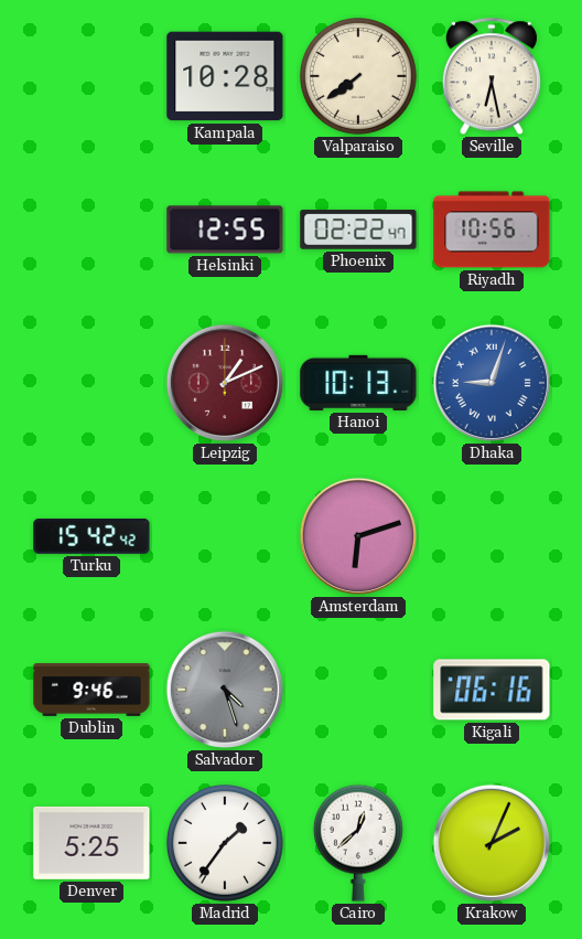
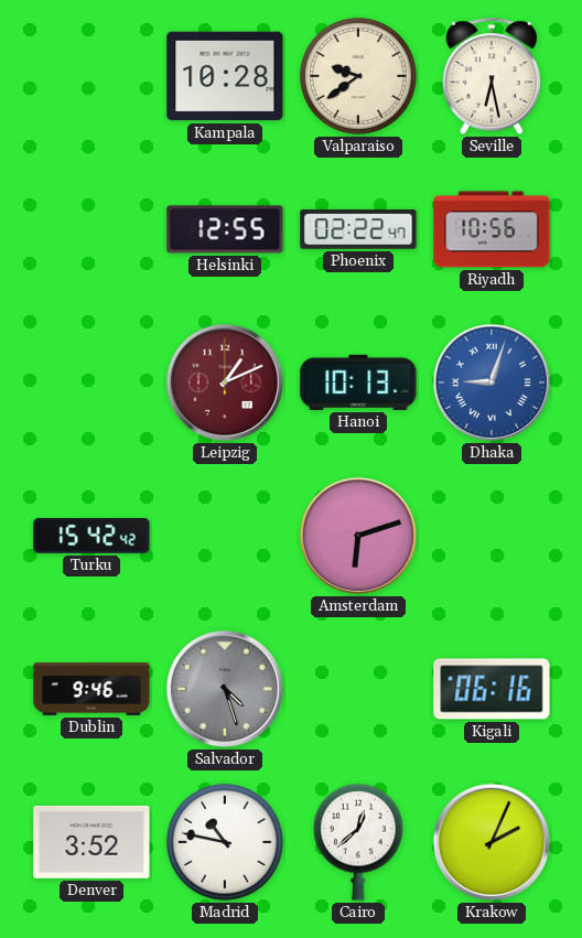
Valparaiso: 7:39 -> 9:39
Denver: 5:25 -> 3:52
Madrid: 1:36 -> 10:47
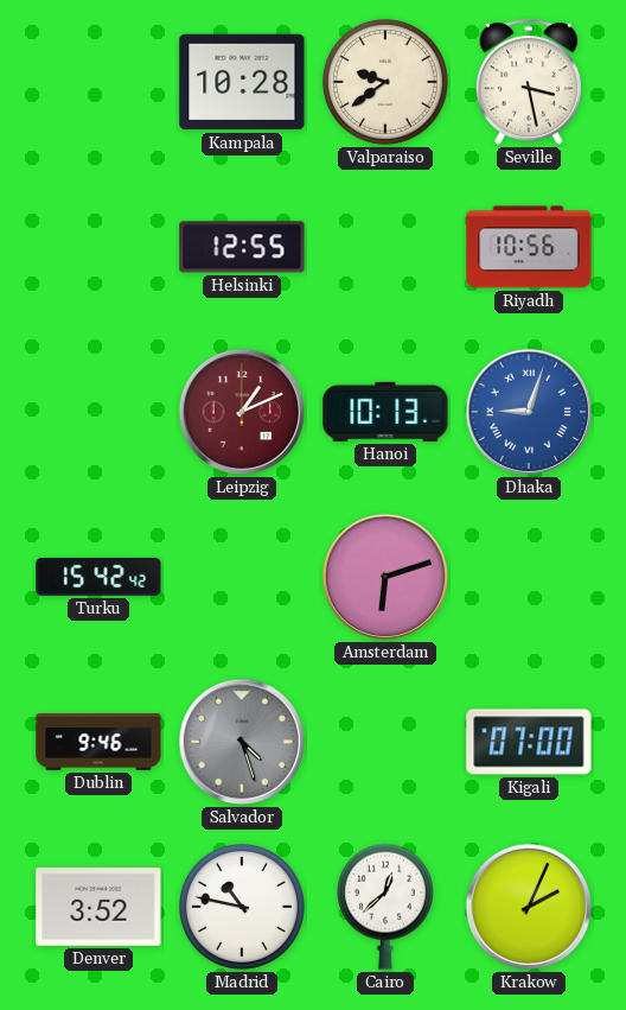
Seville: 6:28 -> 3:28
Phoenix: 02:22 -> none
Kigali: 06:16 -> 07:00
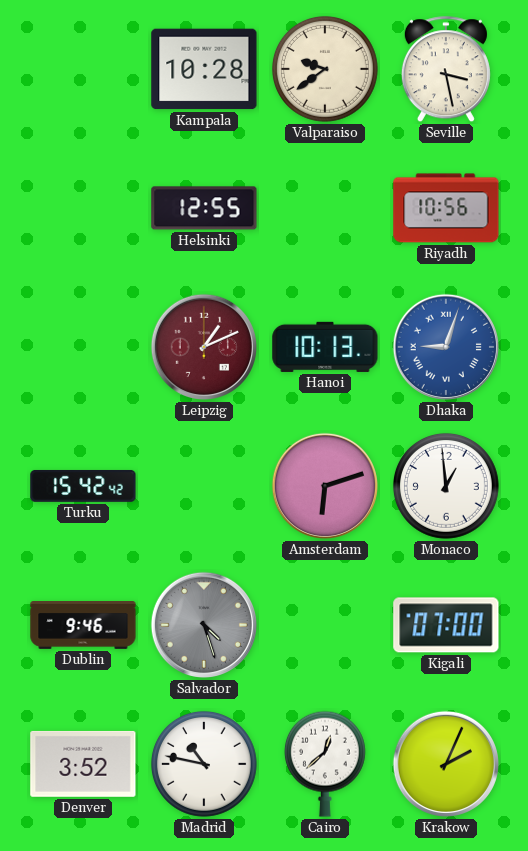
Monaco: none -> 12:59
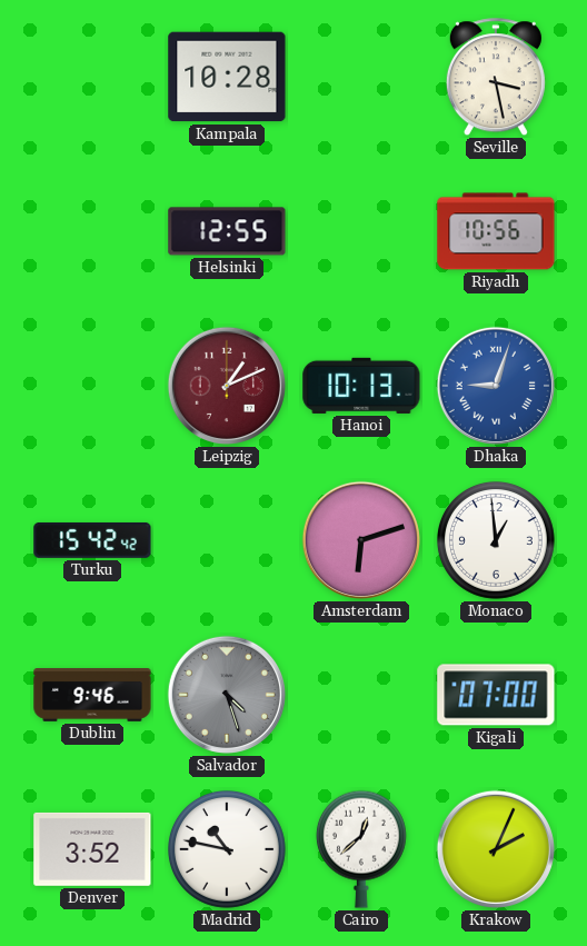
Valparaiso: 9:39 -> none
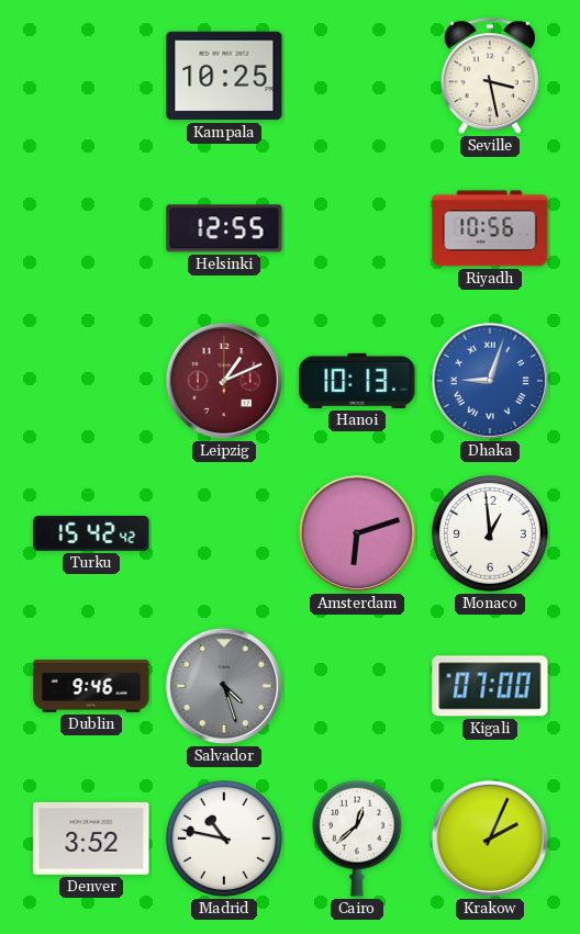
Kampala: 10:28 -> 10:25
